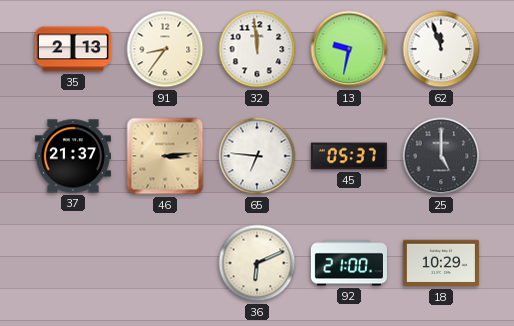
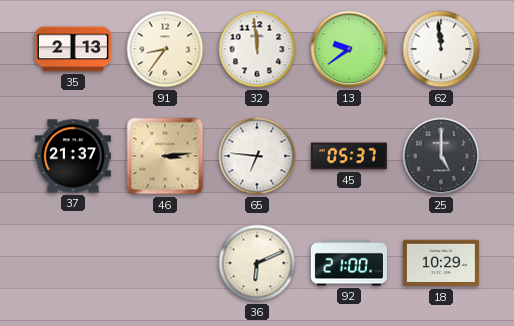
13: 9:32 -> 9:39
62: 11:57 -> 11:59
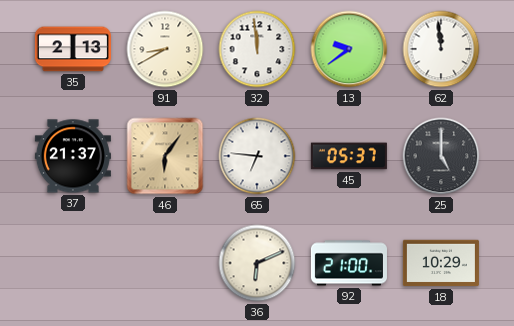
91: 8:36 -> 8:40
46: 3:14 -> 6:06
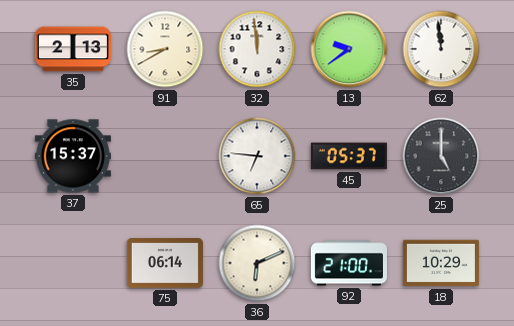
37: 21:37 -> 15:37
46: 6:06 -> none
75: none -> 06:14
